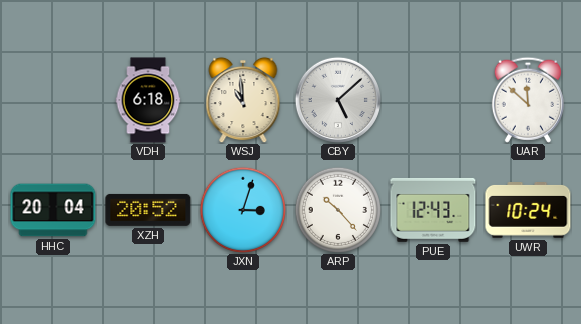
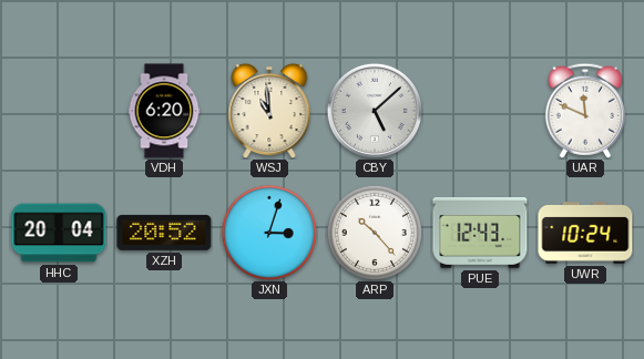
VDH: 6:18 -> 6:20
UAR: 11:52 -> 11:49
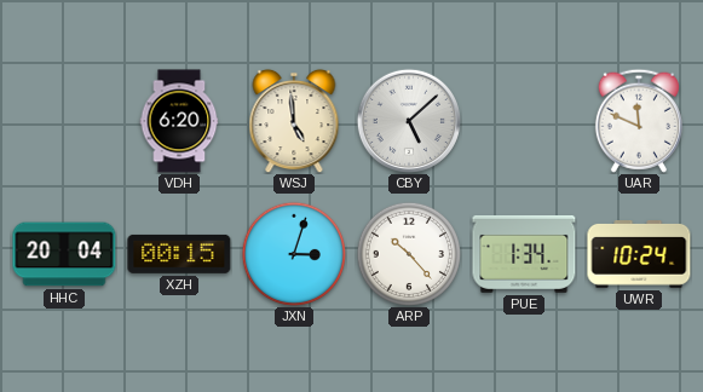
WSJ: 10:59 -> 4:59
XZH: 20:52 -> 00:15
PUE: 12:43 -> 1:34
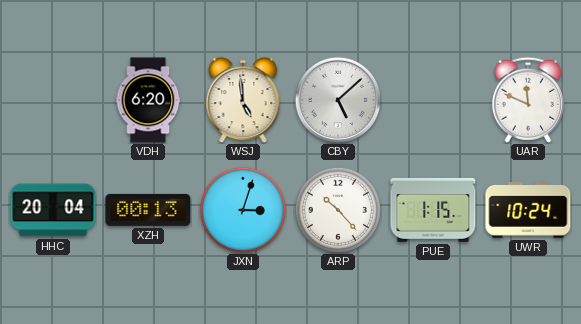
XZH: 00:15 -> 00:13
PUE: 1:34 -> 1:15
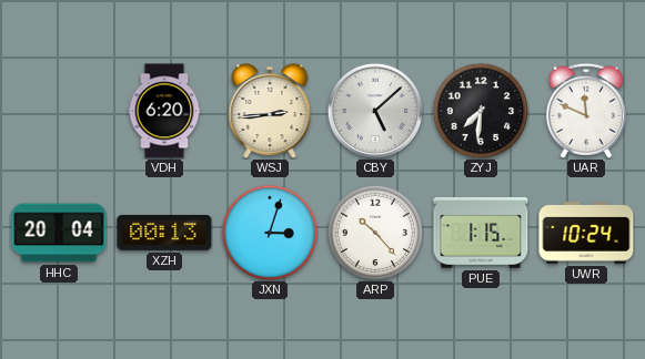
WSJ: 4:59 -> 2:44
ZYJ: none -> 7:31
